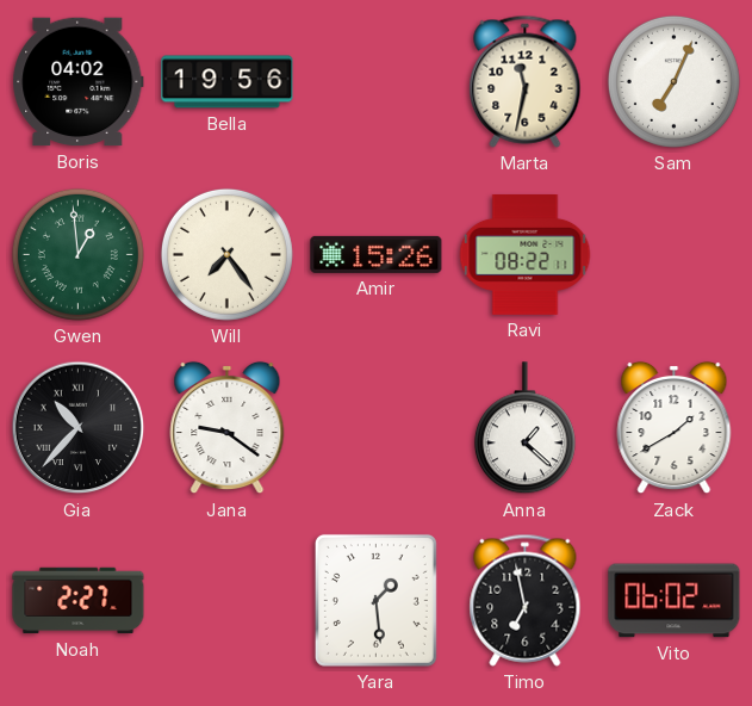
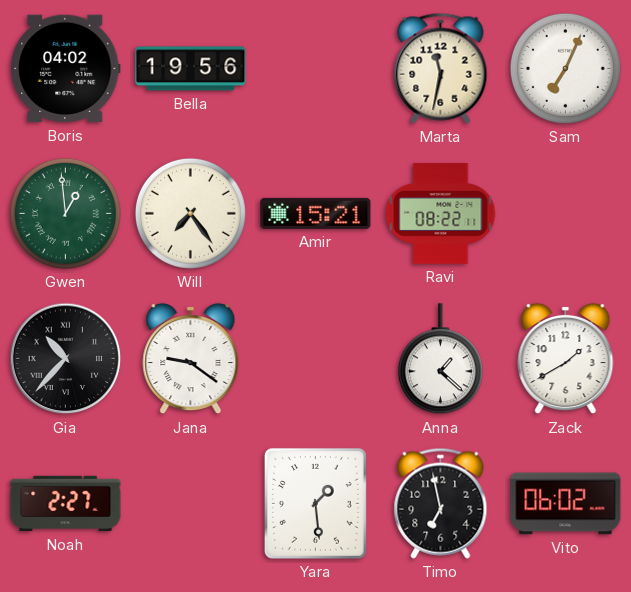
Amir: 15:26 -> 15:21
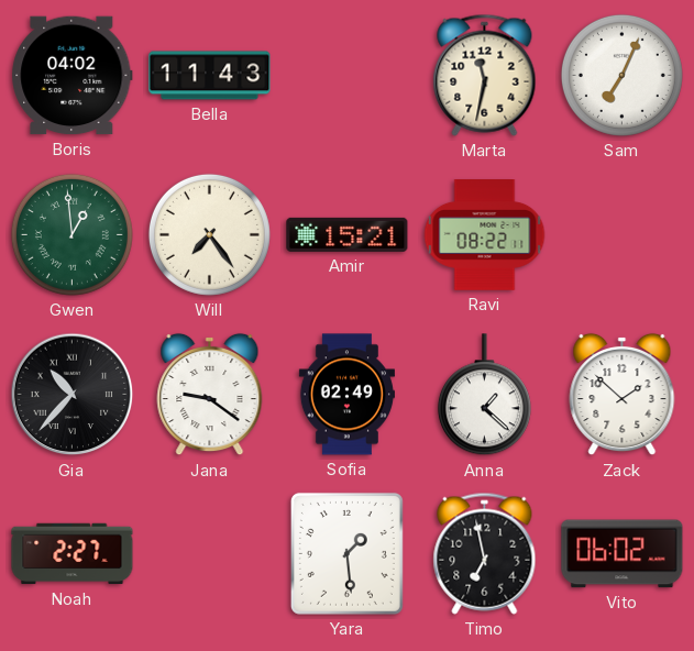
Bella: 19:56 -> 11:43
Sofia: none -> 02:49
Zack: 1:40 -> 1:52
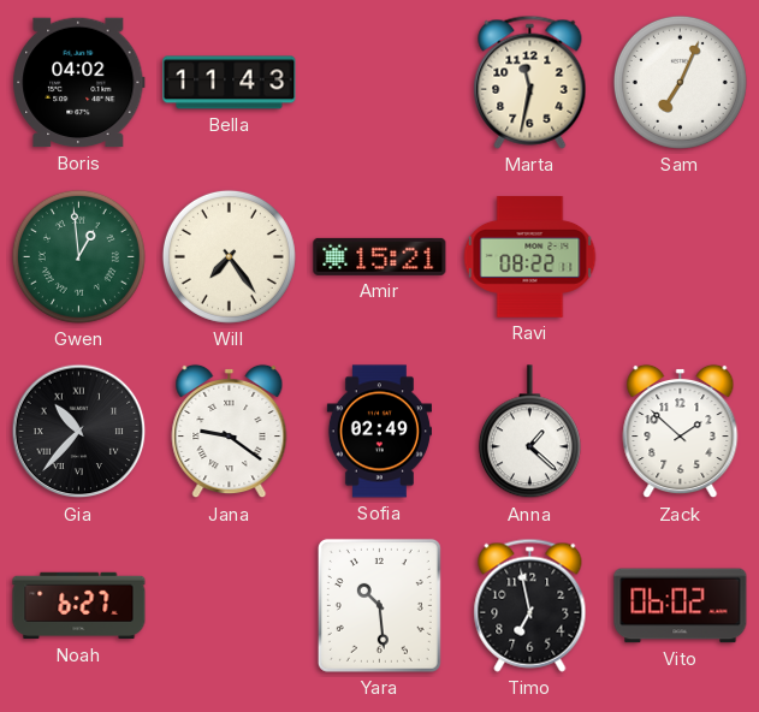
Noah: 2:27 -> 6:27
Yara: 1:29 -> 10:29
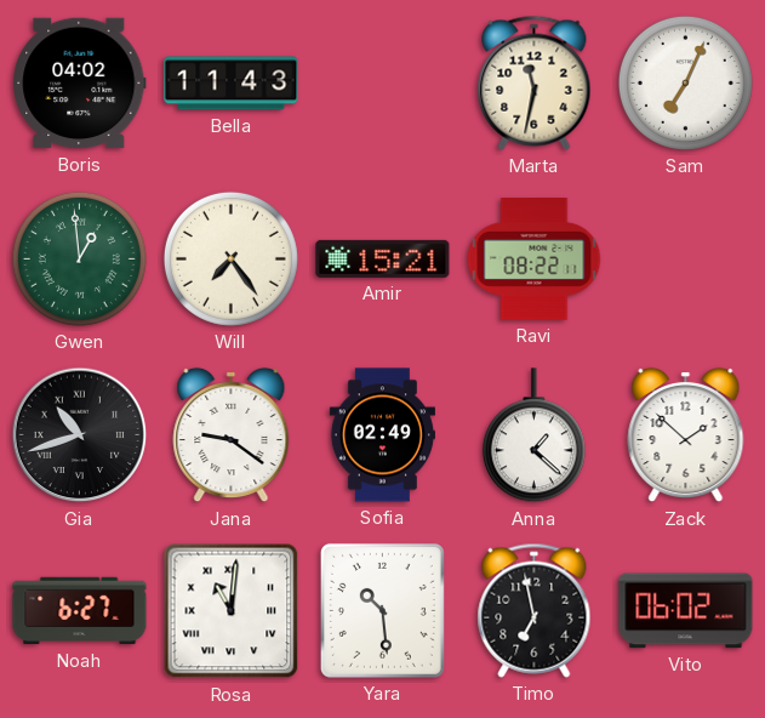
Gia: 10:37 -> 10:42
Rosa: none -> 11:01
